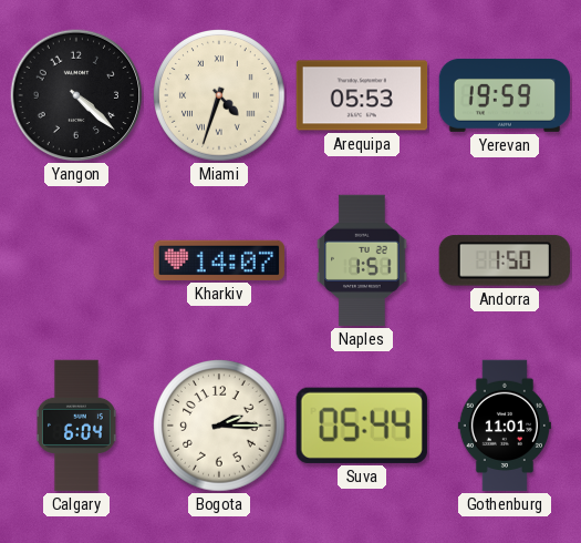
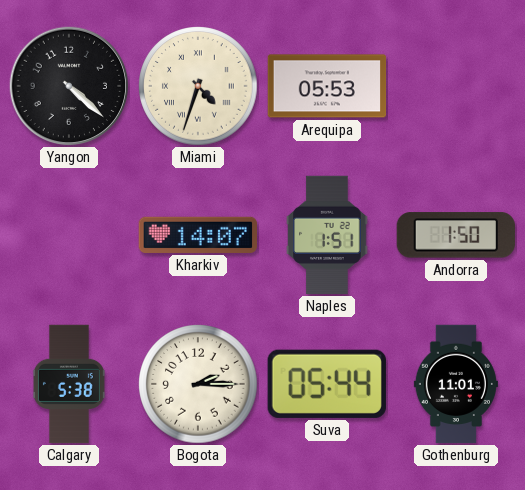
Yerevan: 19:59 -> none
Calgary: 6:04 -> 5:38
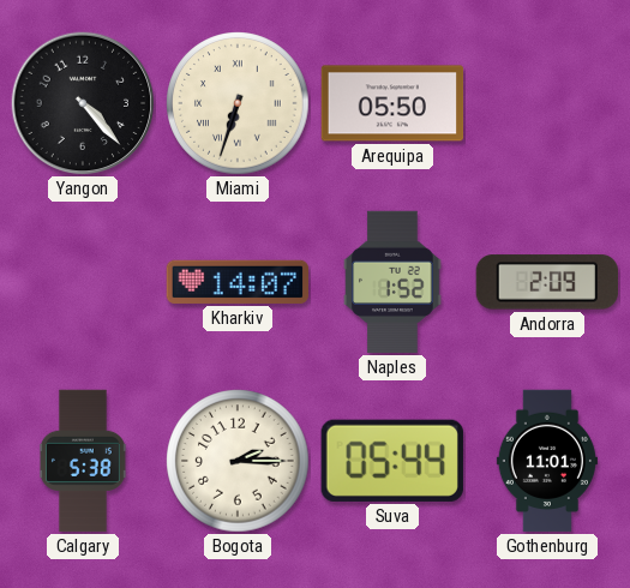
Yangon: 4:22 -> 4:23
Miami: 4:33 -> 6:33
Arequipa: 05:53 -> 05:50
Naples: 1:51 -> 1:52
Andorra: 1:50 -> 2:09
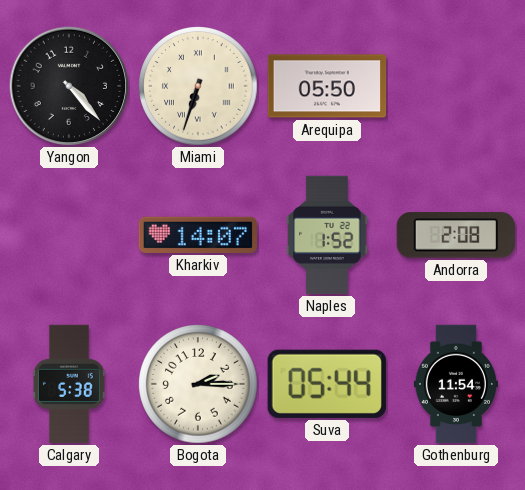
Andorra: 2:09 -> 2:08
Gothenburg: 11:01 -> 11:54
